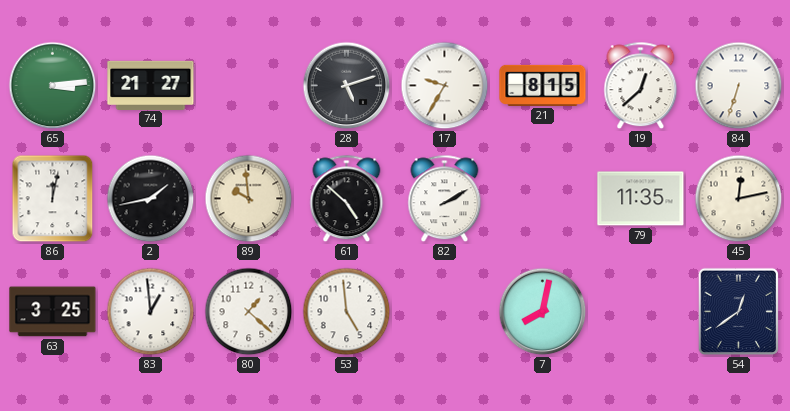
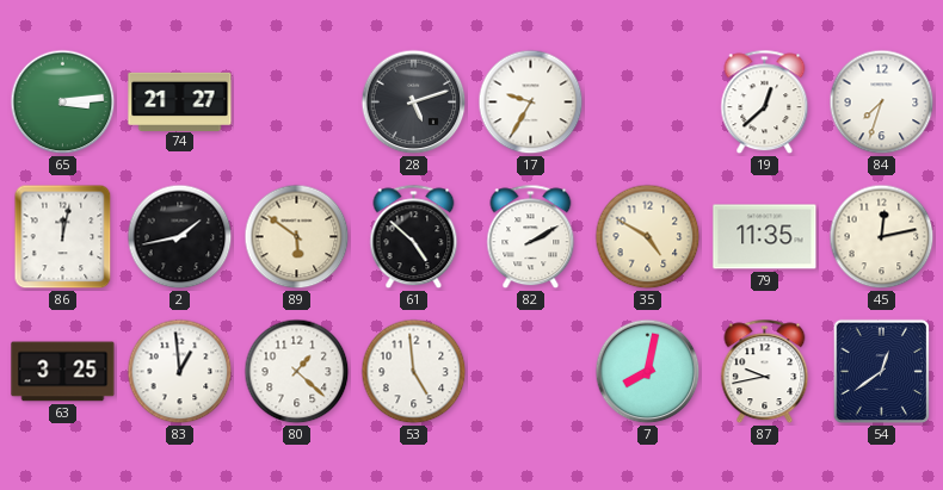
21: 8:15 -> none
84: 6:33 -> 7:33
89: 9:59 -> 5:51
35: none -> 4:50
87: none -> 9:43
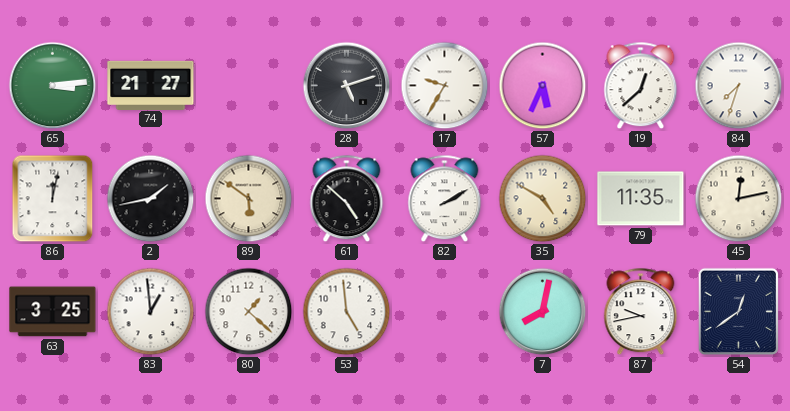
57: none -> 5:34
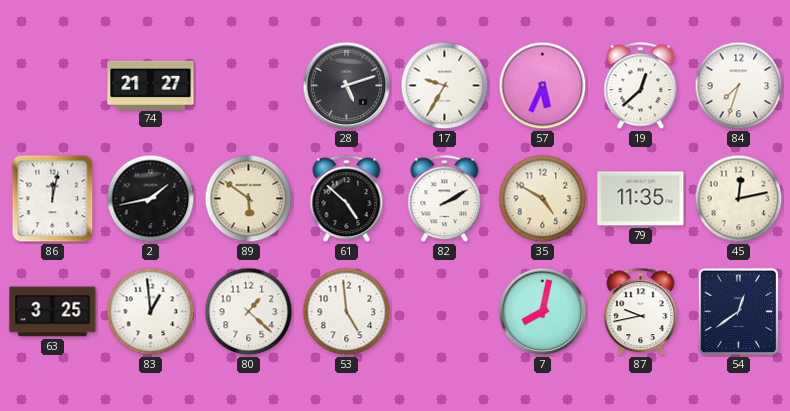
65: 3:14 -> none
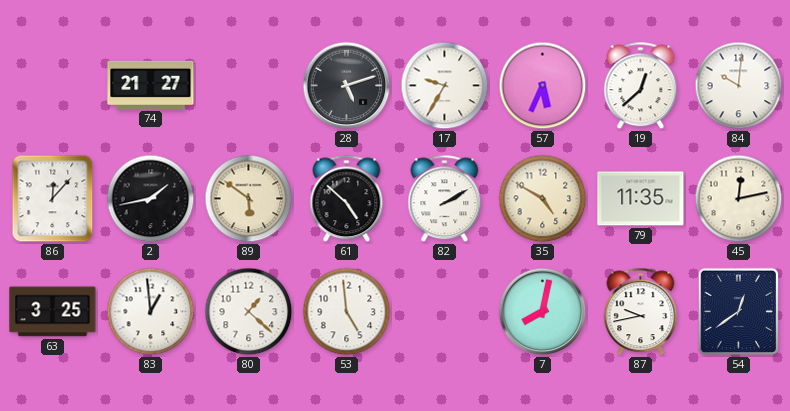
84: 7:33 -> 10:01
86: 12:02 -> 12:07
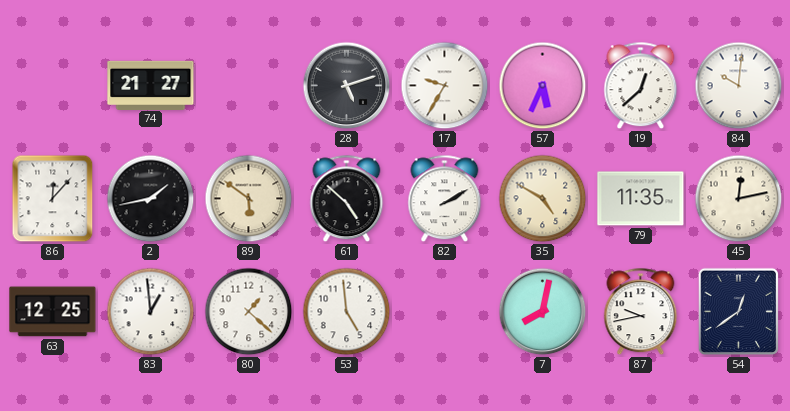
63: 3:25 -> 12:25
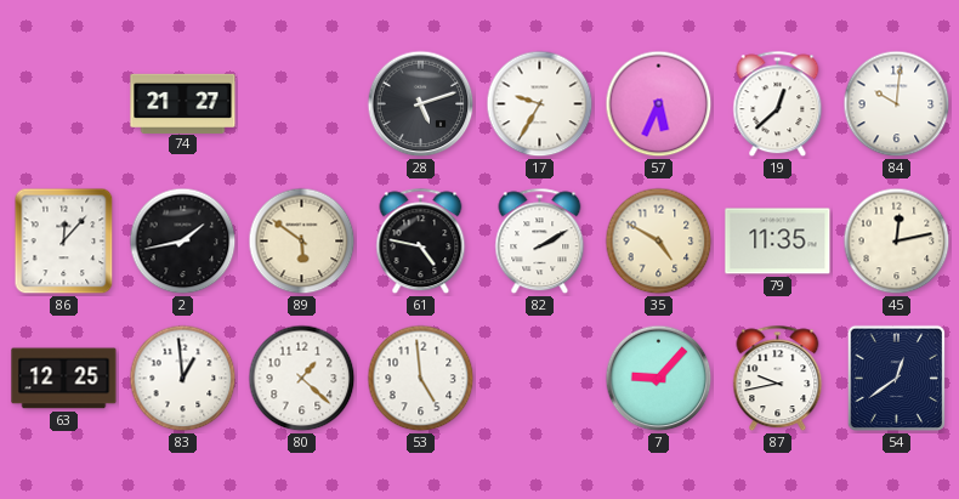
61: 4:52 -> 4:47
7: 8:02 -> 9:07
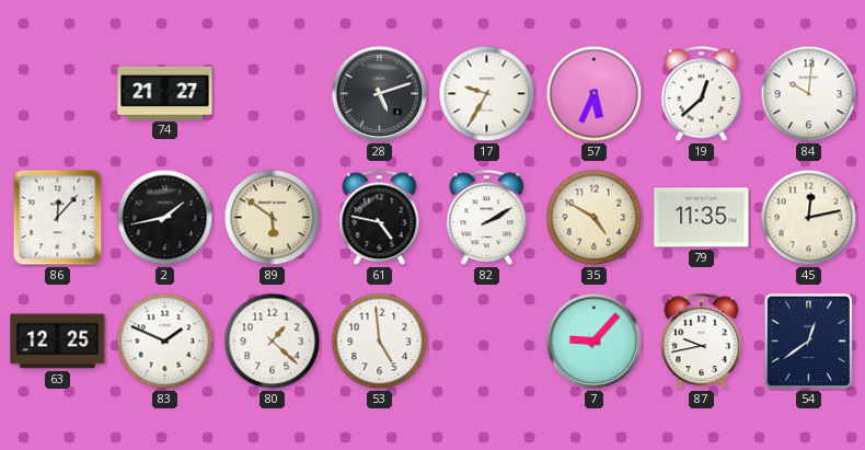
83: 12:59 -> 1:49
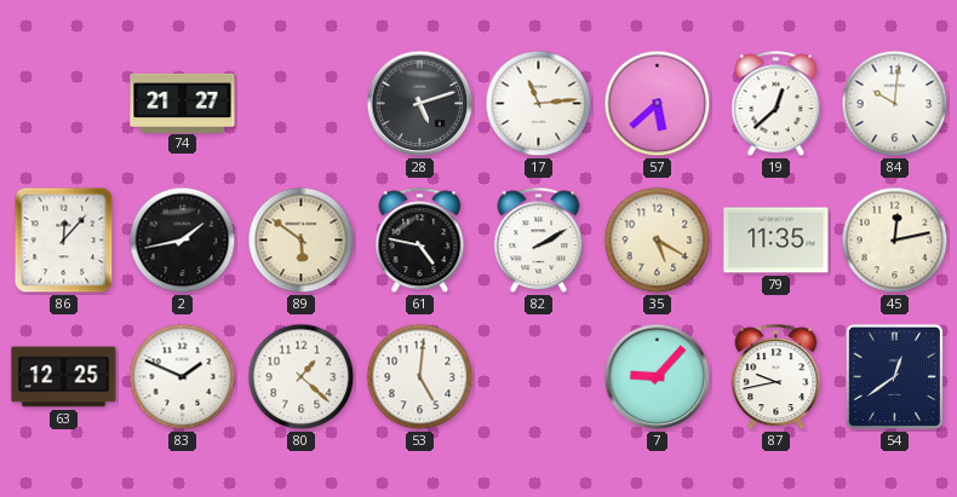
17: 9:35 -> 11:14
57: 5:34 -> 5:38
35: 4:50 -> 5:20
53: 4:59 -> 5:01
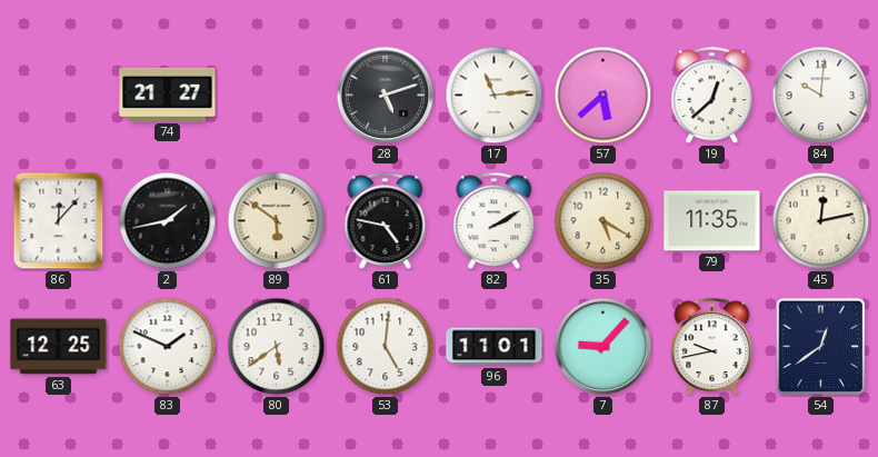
80: 1:22 -> 5:39
96: none -> 11:01
